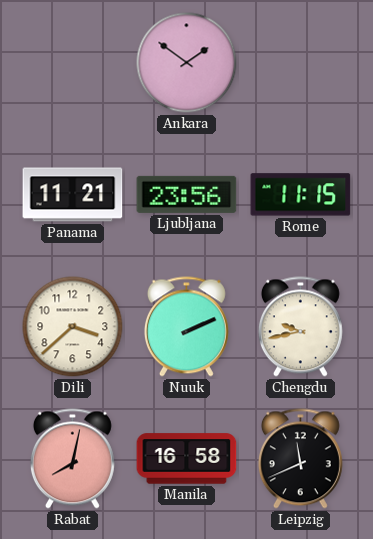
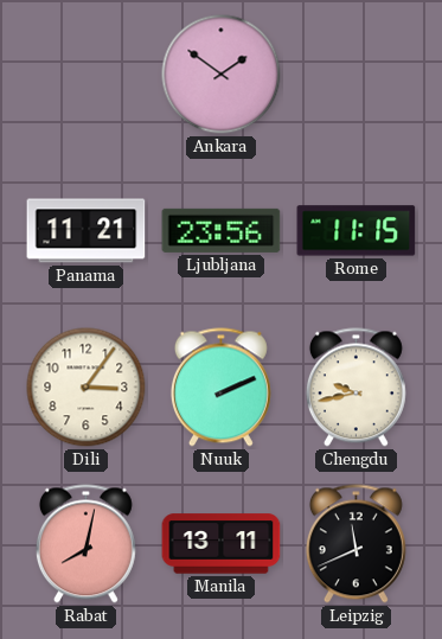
Dili: 3:38 -> 3:06
Manila: 16:58 -> 13:11
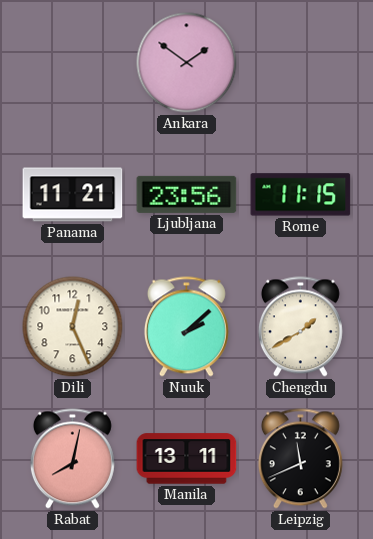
Dili: 3:06 -> 12:26
Nuuk: 2:11 -> 2:08
Chengdu: 9:43 -> 1:40
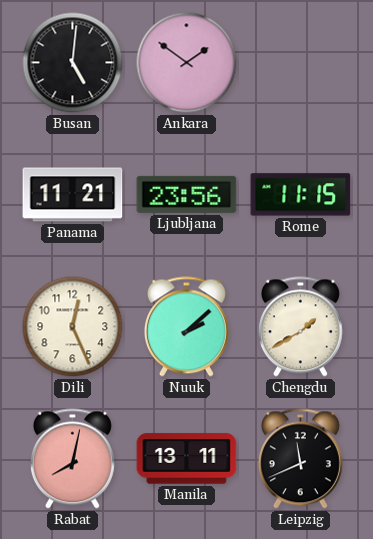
Busan: none -> 5:01
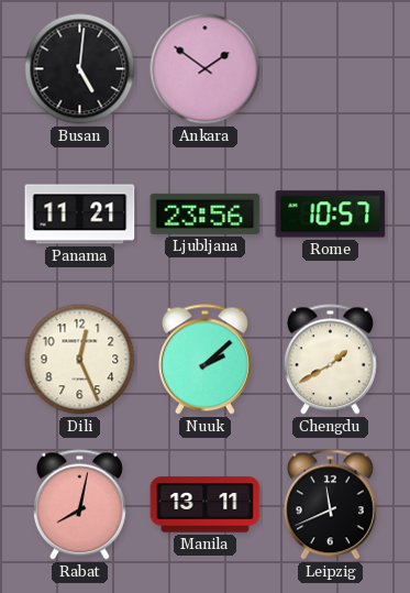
Rome: 11:15 -> 10:57
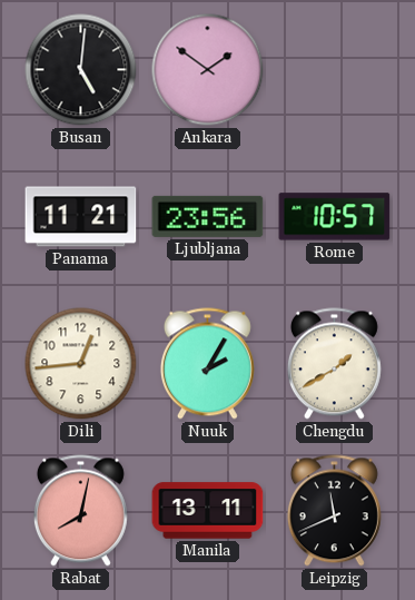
Dili: 12:26 -> 12:44
Nuuk: 2:08 -> 2:05
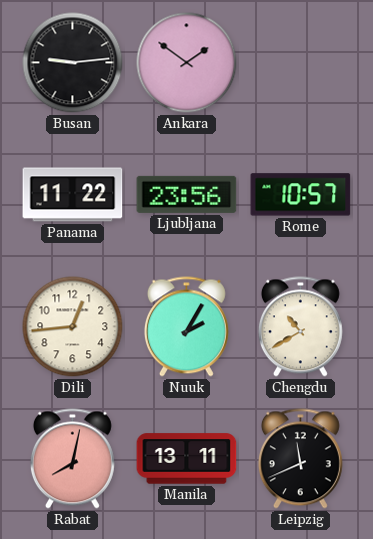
Busan: 5:01 -> 9:14
Panama: 11:21 -> 11:22
Chengdu: 1:40 -> 10:40
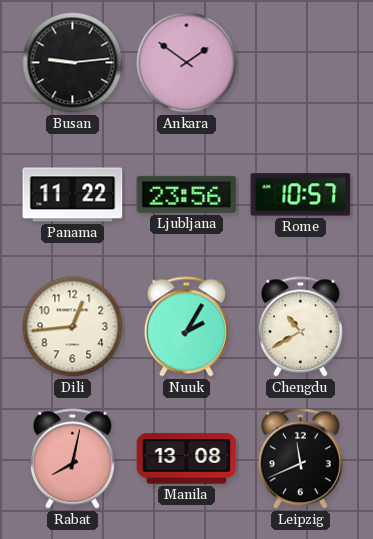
Manila: 13:11 -> 13:08
